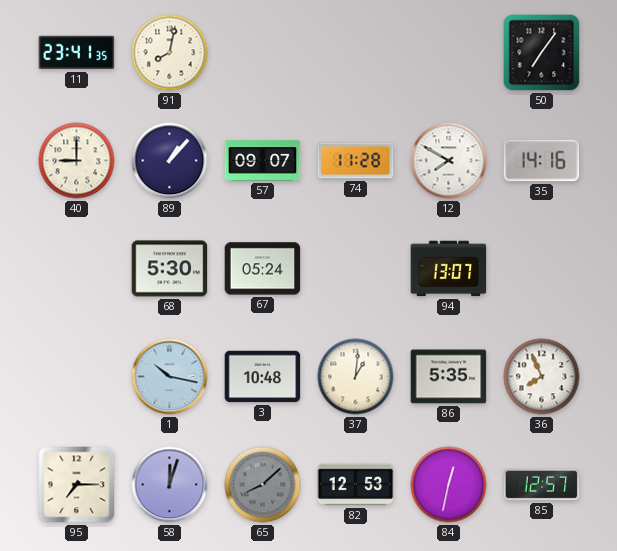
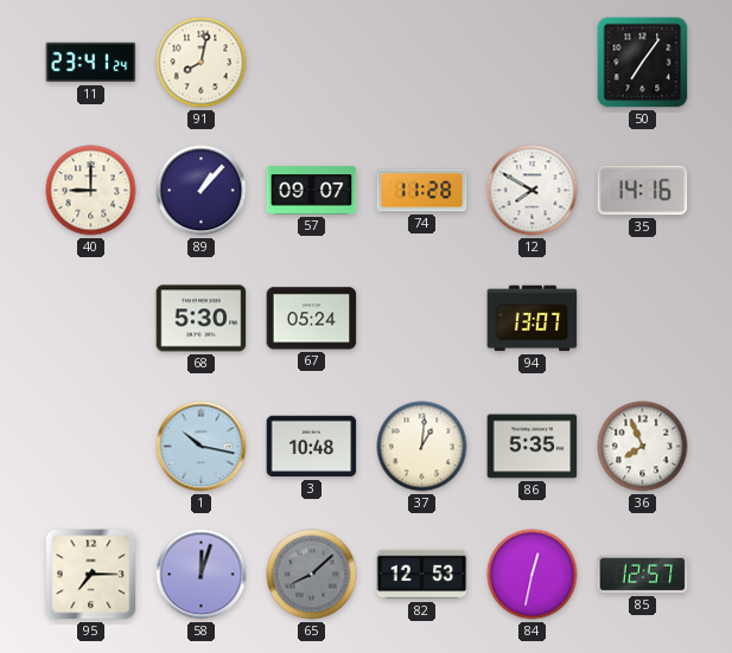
11: 23:41:35 -> 23:41:24
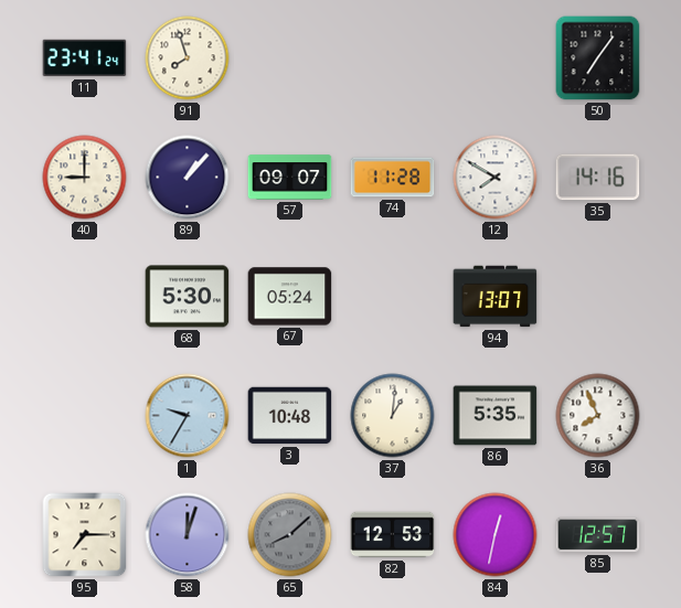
91: 8:02 -> 7:57
1: 10:17 -> 9:35
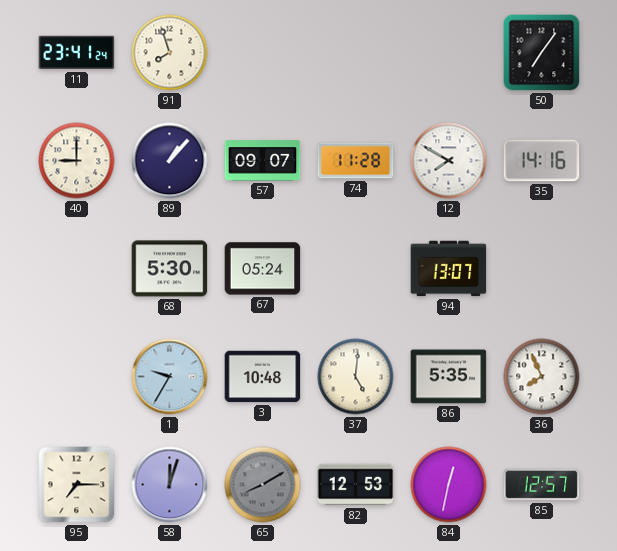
37: 1:01 -> 5:01
65: 8:08 -> 8:10
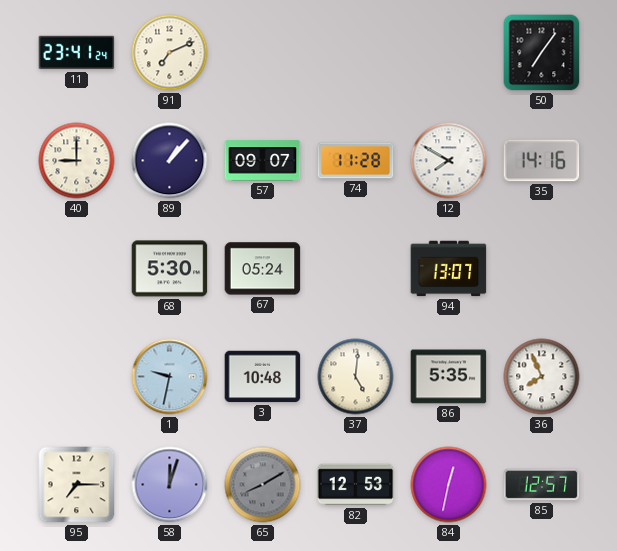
91: 7:57 -> 7:11
1: 9:35 -> 9:32
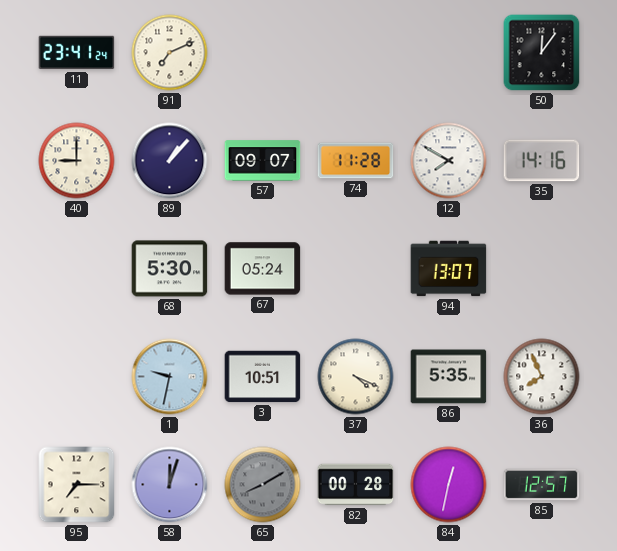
50: 7:06 -> 12:06
3: 10:48 -> 10:51
37: 5:01 -> 4:19
82: 12:53 -> 00:28
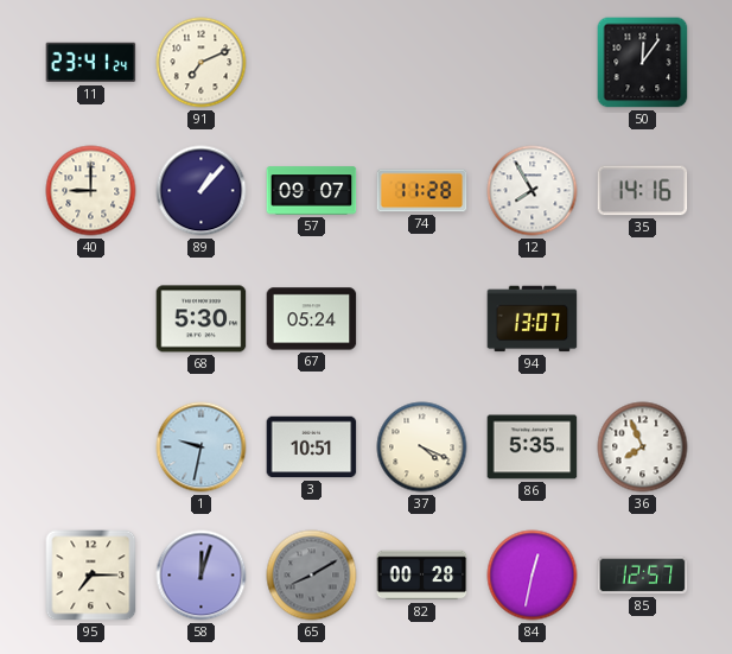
12: 7:50 -> 7:55
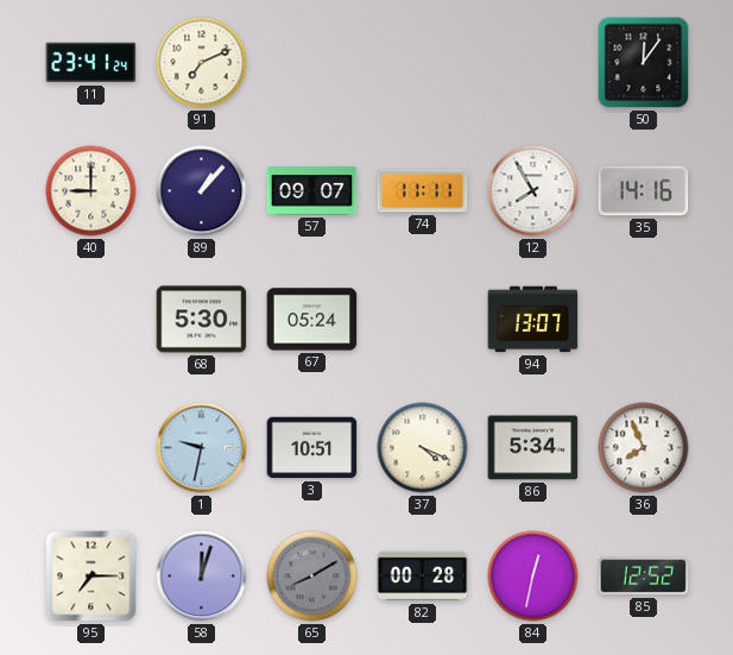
74: 11:28 -> 11:11
86: 5:35 -> 5:34
85: 12:57 -> 12:52
